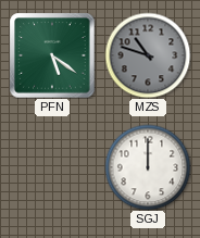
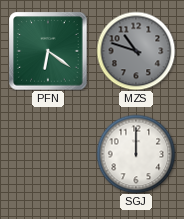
PFN: 5:21 -> 6:21
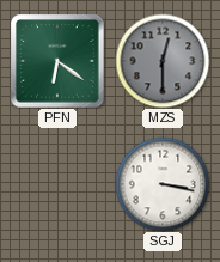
MZS: 10:48 -> 12:30
SGJ: 12:00 -> 3:17
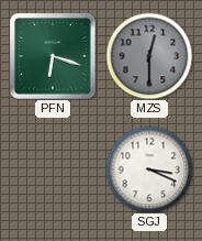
PFN: 6:21 -> 6:18
SGJ: 3:17 -> 3:19
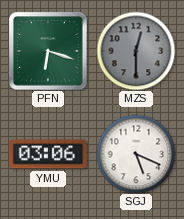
YMU: none -> 03:06
SGJ: 3:19 -> 5:19
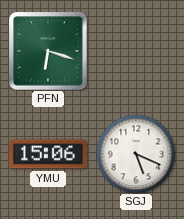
MZS: 12:30 -> none
YMU: 03:06 -> 15:06
